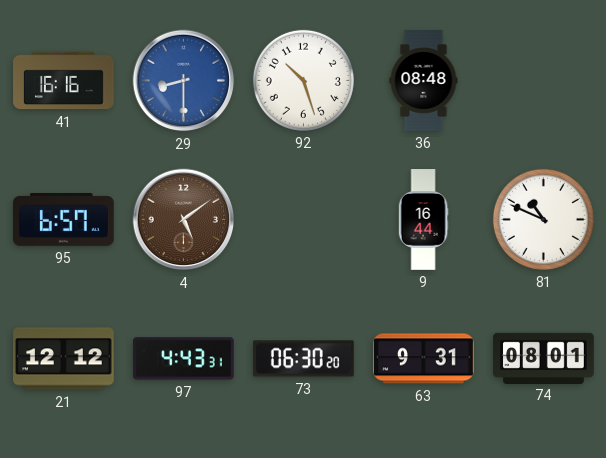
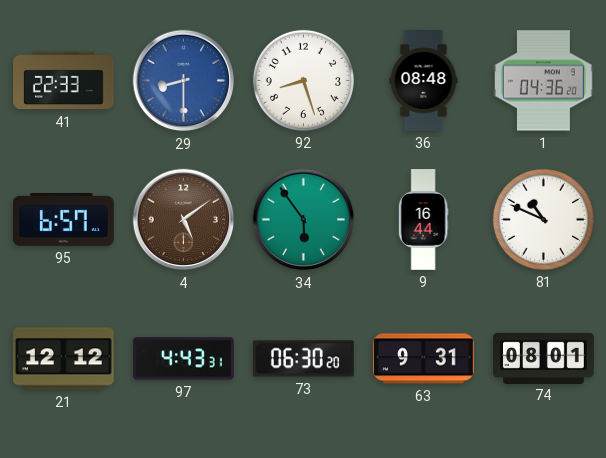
41: 16:16 -> 22:33
92: 10:27 -> 8:27
1: none -> 04:36
34: none -> 5:54
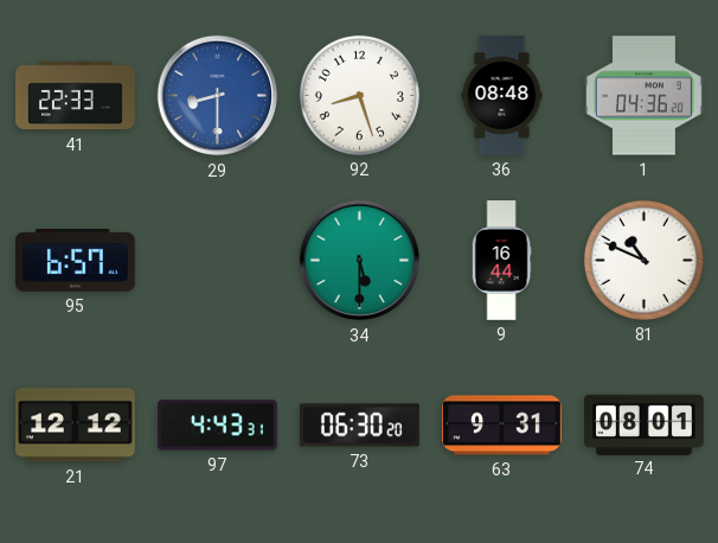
4: 5:09 -> none
34: 5:54 -> 5:30
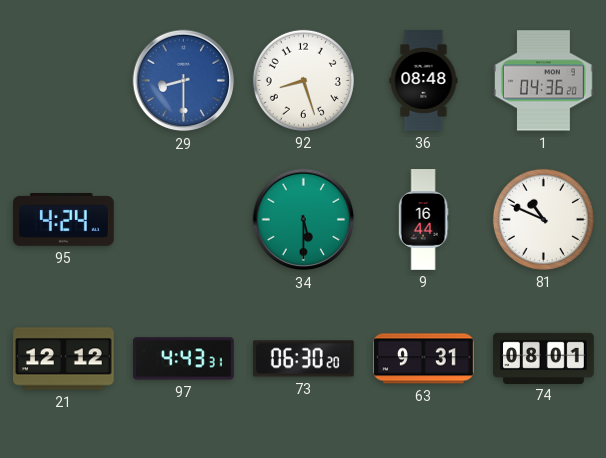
41: 22:33 -> none
95: 6:57 -> 4:24
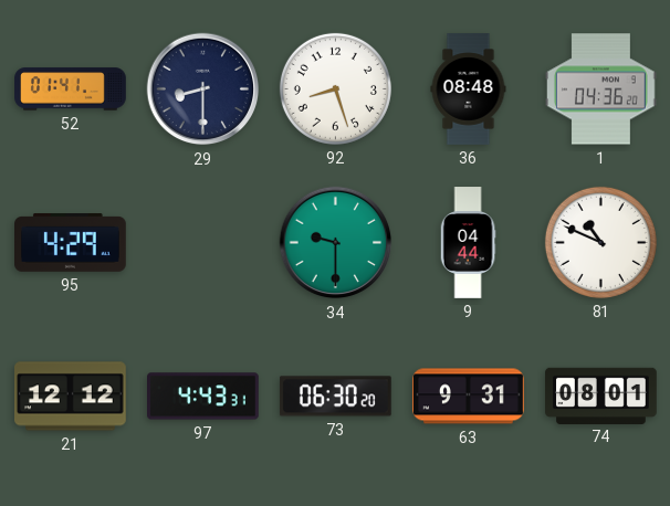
52: none -> 01:41
29 dial: blue -> navy
95: 4:24 -> 4:29
34: 5:30 -> 9:30
9: 16:44 -> 04:44
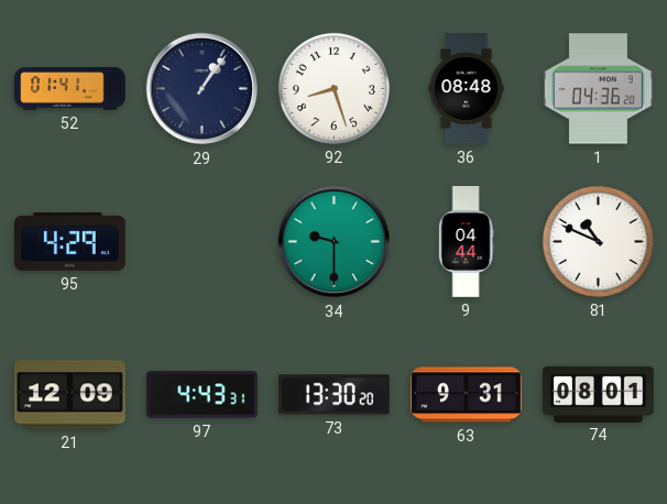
29: 8:30 -> 1:06
21: 12:12 -> 12:09
73: 06:30 -> 13:30
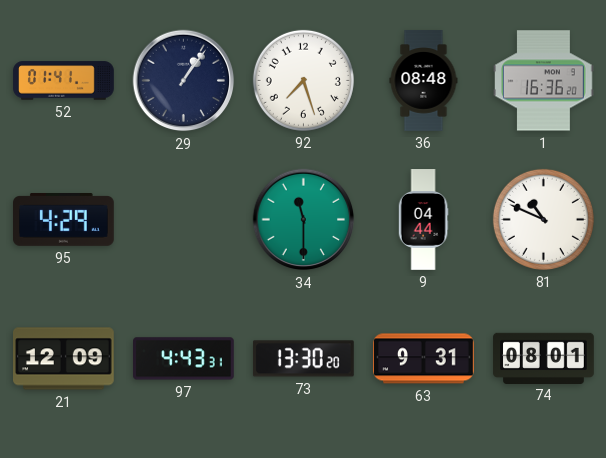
92: 8:27 -> 7:27
1: 04:36 -> 16:36
34: 9:30 -> 11:30
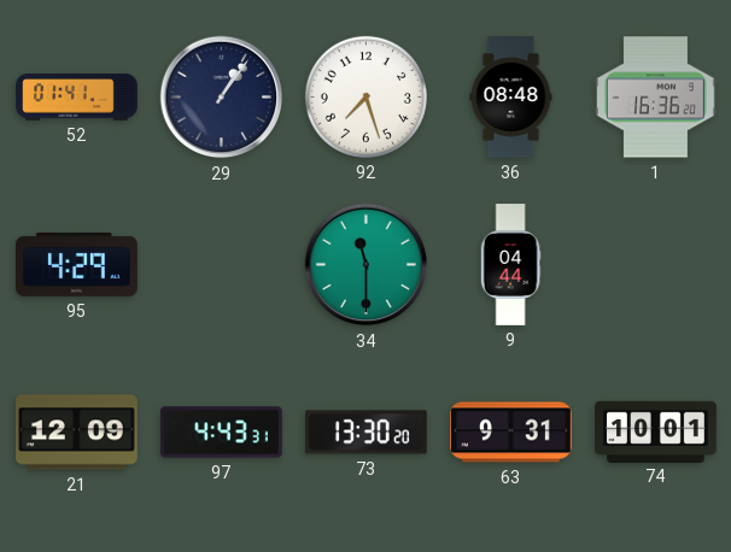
81: 10:49 -> none
74: 08:01 -> 10:01
